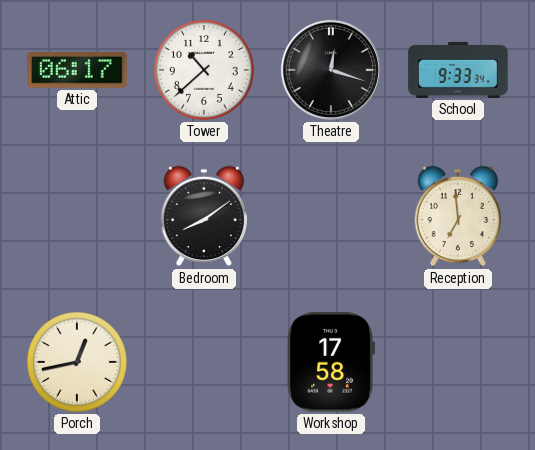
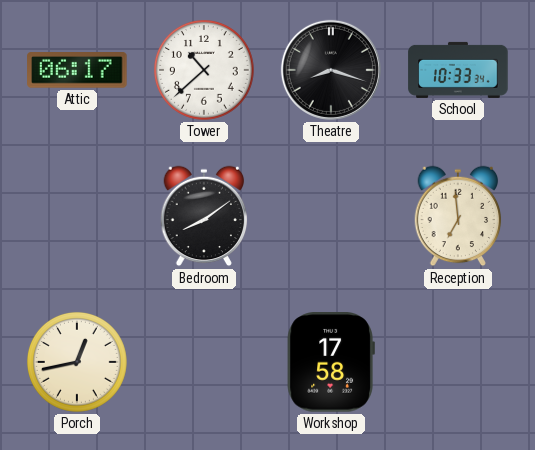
Theatre: 12:18 -> 8:18
School: 9:33 -> 10:33
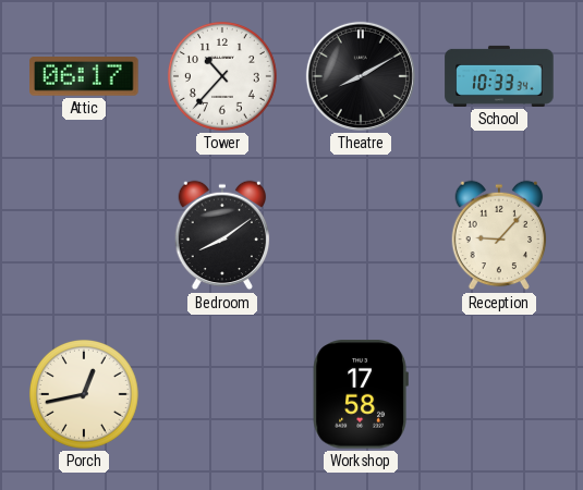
Tower: 10:38 -> 10:37
Theatre: 8:18 -> 8:10
Reception: 6:59 -> 9:07
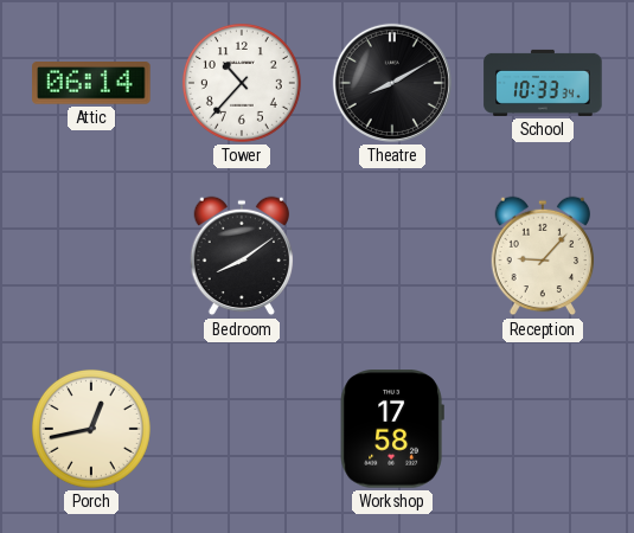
Attic: 06:17 -> 06:14
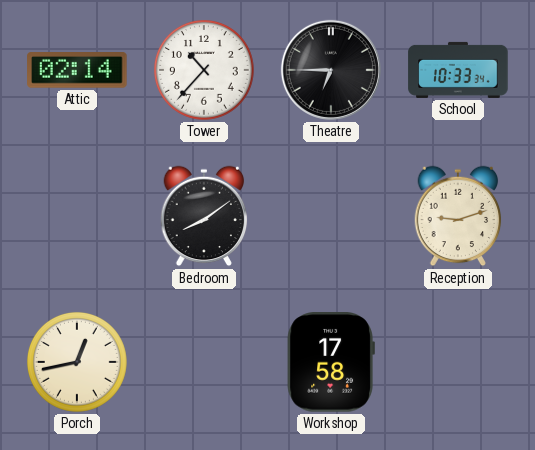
Attic: 06:14 -> 02:14
Theatre: 8:10 -> 6:45
Reception: 9:07 -> 9:12
